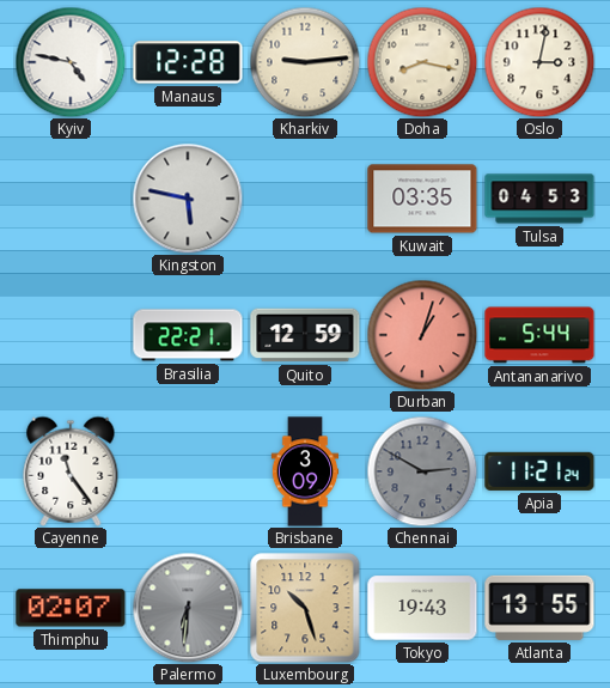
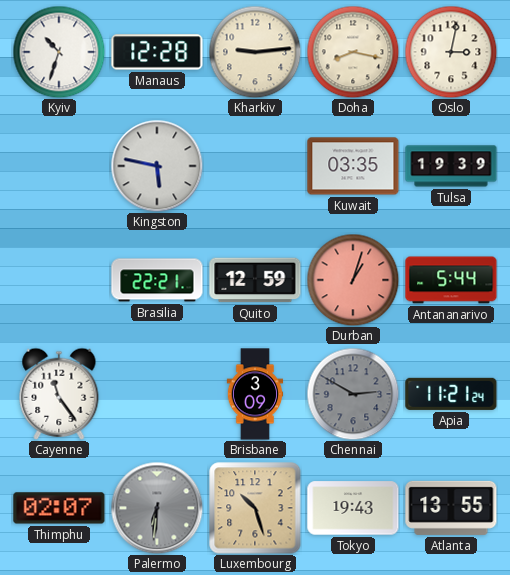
Kyiv: 4:47 -> 10:33
Tulsa: 04:53 -> 19:39
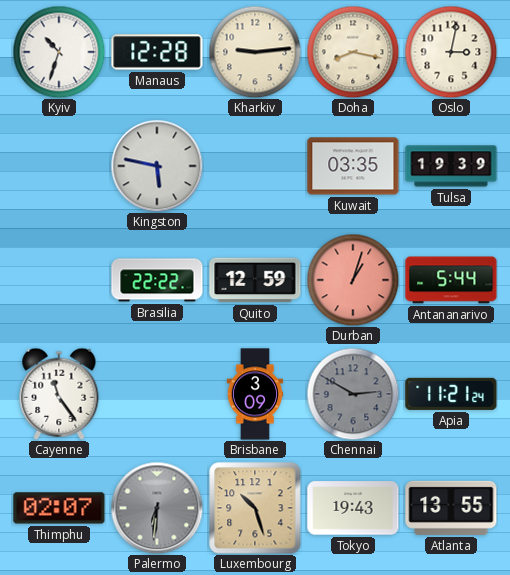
Brasilia: 22:21 -> 22:22
